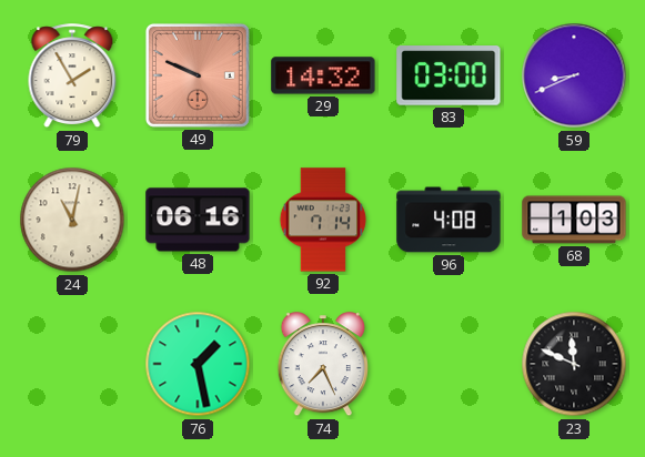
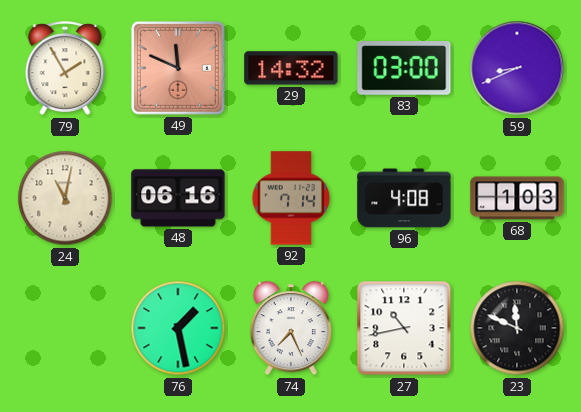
49: 9:49 -> 11:49
27: none -> 10:43
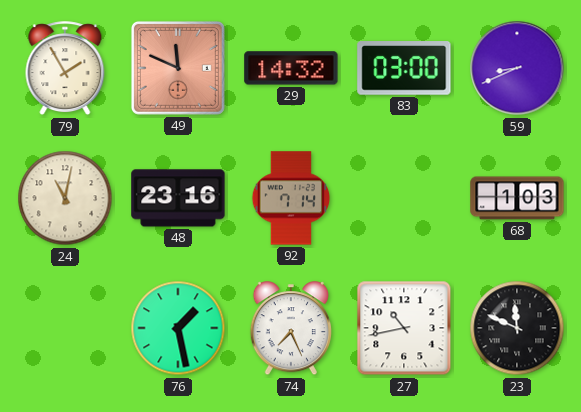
48: 06:16 -> 23:16
96: 4:08 -> none
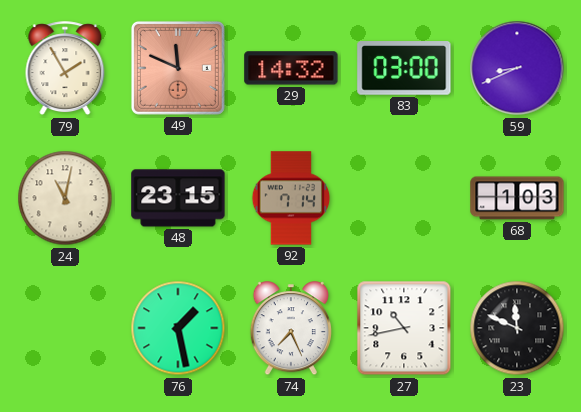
48: 23:16 -> 23:15
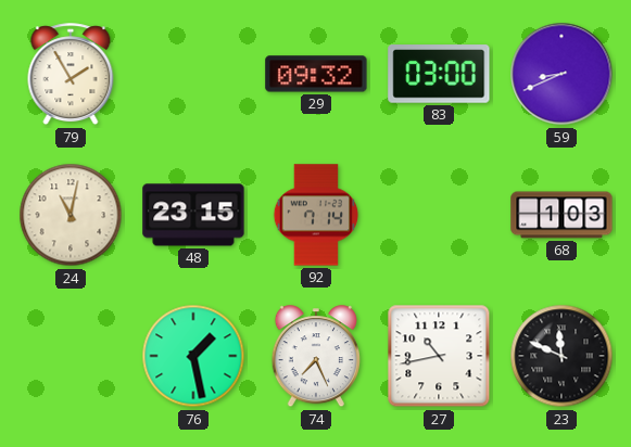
49: 11:49 -> none
29: 14:32 -> 09:32
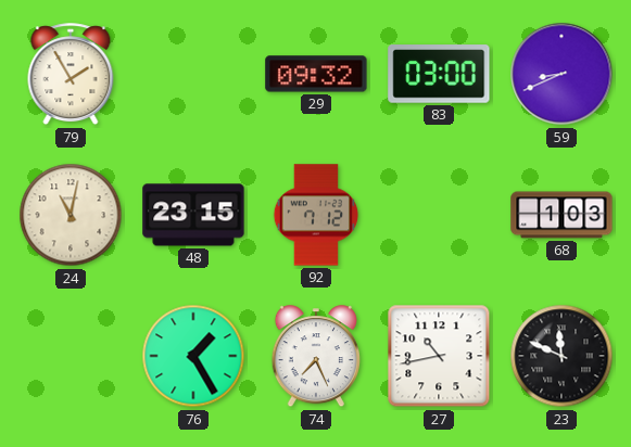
92: 7:14 -> 7:12
76: 1:28 -> 1:25
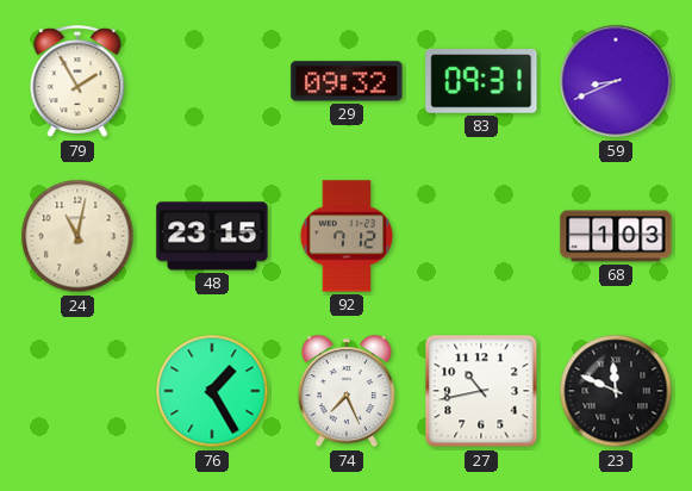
83: 03:00 -> 09:31
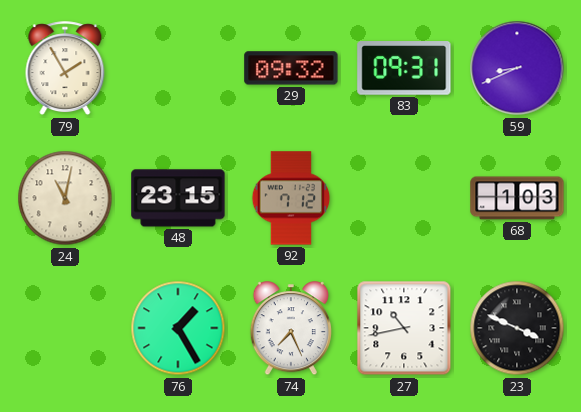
23: 11:49 -> 3:49
